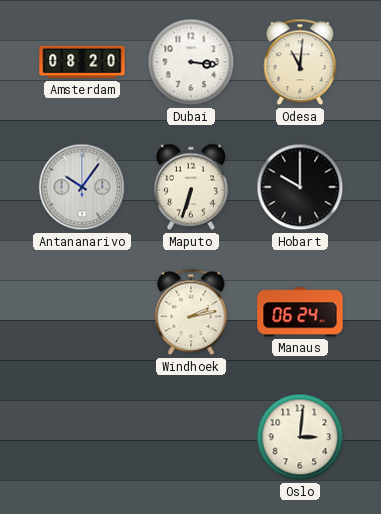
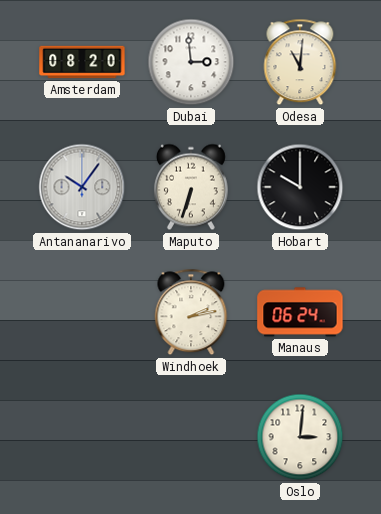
Dubai: 3:16 -> 2:59
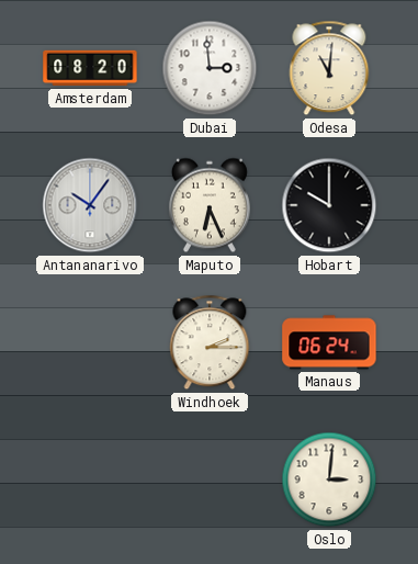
Maputo: 6:33 -> 6:26
Windhoek: 2:13 -> 2:15
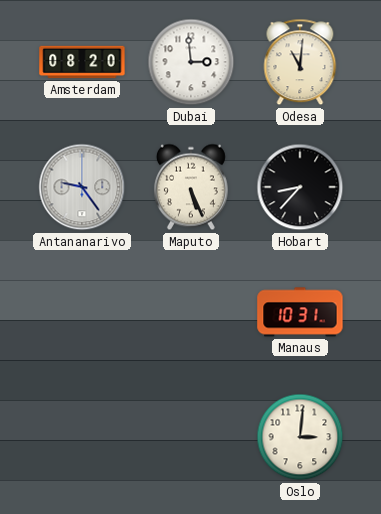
Antananarivo: 10:06 -> 9:24
Maputo: 6:26 -> 5:26
Hobart: 10:00 -> 8:37
Windhoek: 2:15 -> none
Manaus: 06:24 -> 10:31
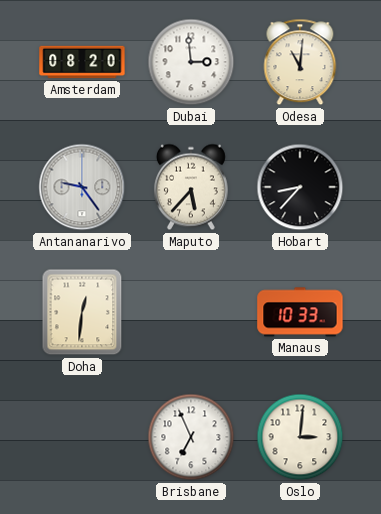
Maputo: 5:26 -> 5:37
Doha: none -> 12:31
Manaus: 10:31 -> 10:33
Brisbane: none -> 6:56
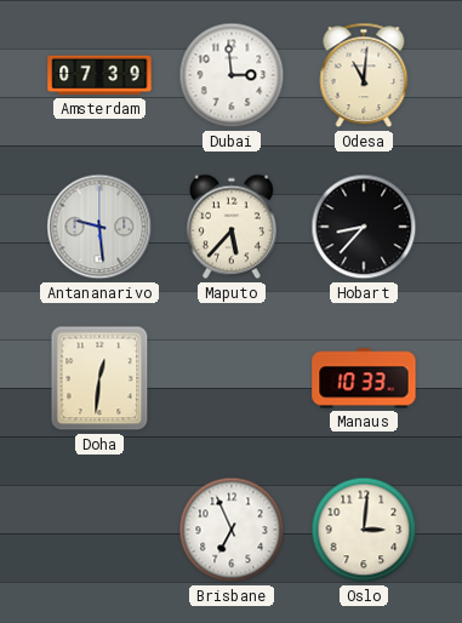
Amsterdam: 08:20 -> 07:39
Antananarivo: 9:24 -> 9:29
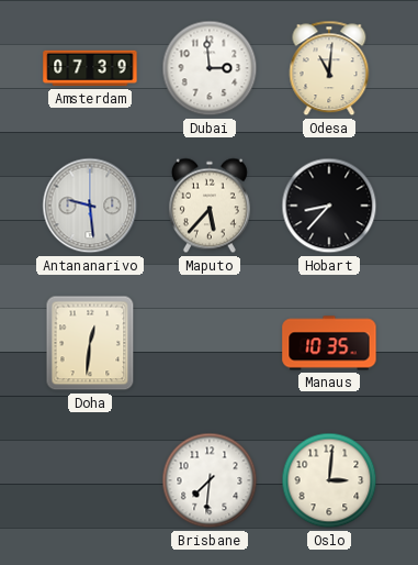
Manaus: 10:33 -> 10:35
Brisbane: 6:56 -> 7:31
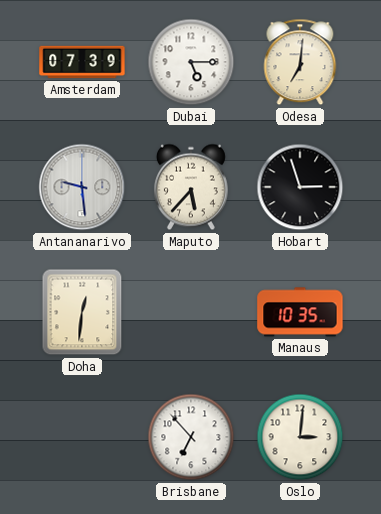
Dubai: 2:59 -> 5:15
Odesa: 11:01 -> 7:01
Hobart: 8:37 -> 2:57
Brisbane: 7:31 -> 6:53
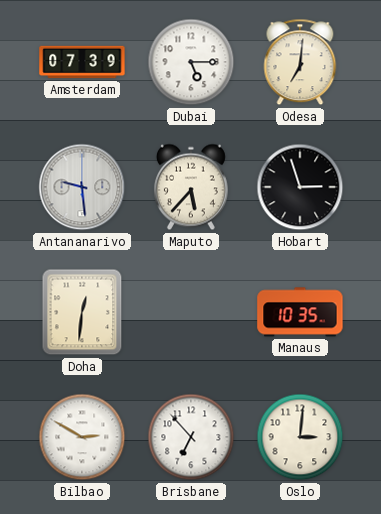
Bilbao: none -> 2:50
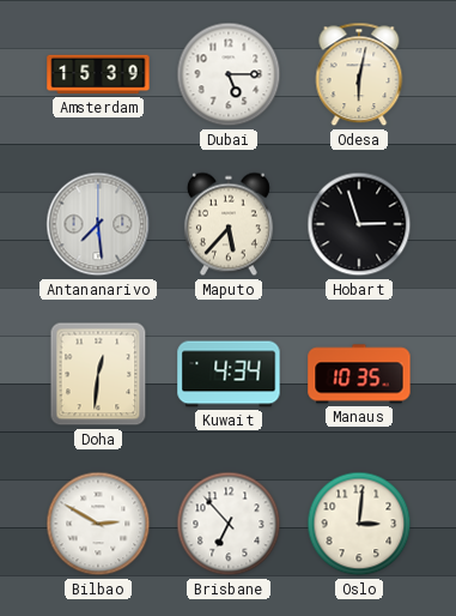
Amsterdam: 07:39 -> 15:39
Odesa: 7:01 -> 6:02
Antananarivo: 9:29 -> 7:29
Kuwait: none -> 4:34
